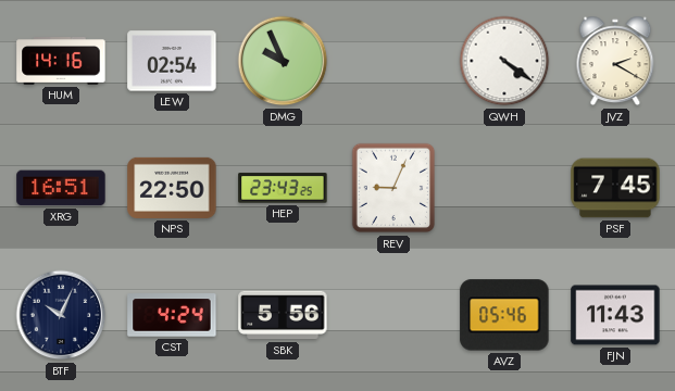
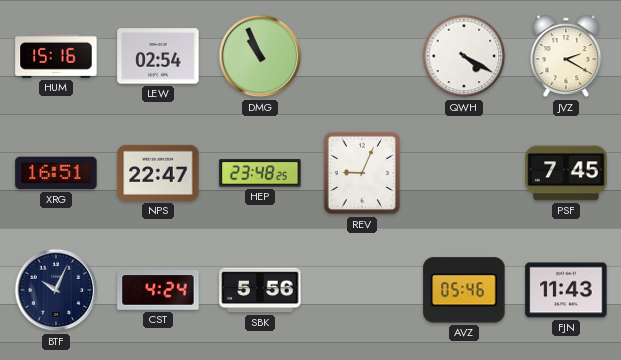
HUM: 14:16 -> 15:16
DMG: 9:56 -> 10:56
QWH: 4:21 -> 4:20
NPS: 22:50 -> 22:47
HEP: 23:43 -> 23:48
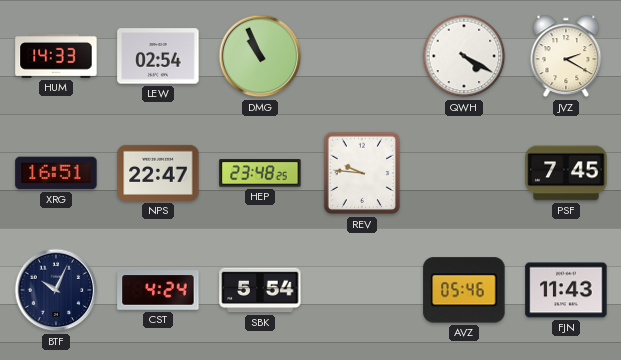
HUM: 15:16 -> 14:33
REV: 9:04 -> 9:46
SBK: 5:56 -> 5:54
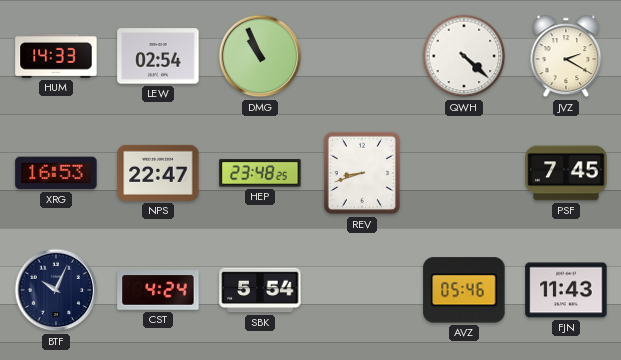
QWH: 4:20 -> 4:22
XRG: 16:51 -> 16:53
REV: 9:46 -> 8:42
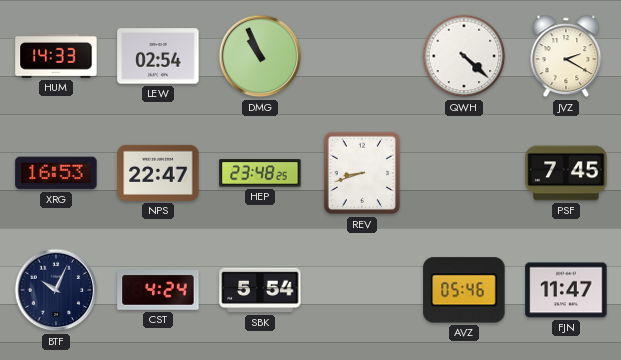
FJN: 11:43 -> 11:47
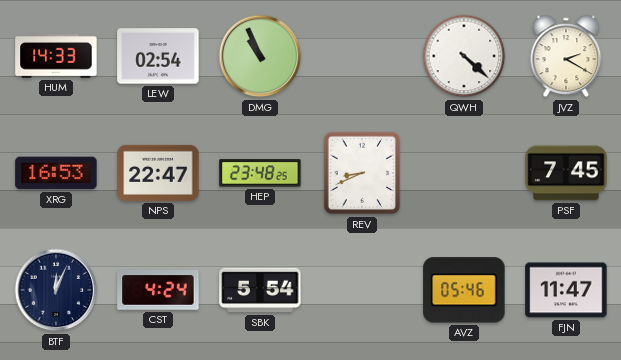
REV: 8:42 -> 8:41
BTF: 10:04 -> 12:04
